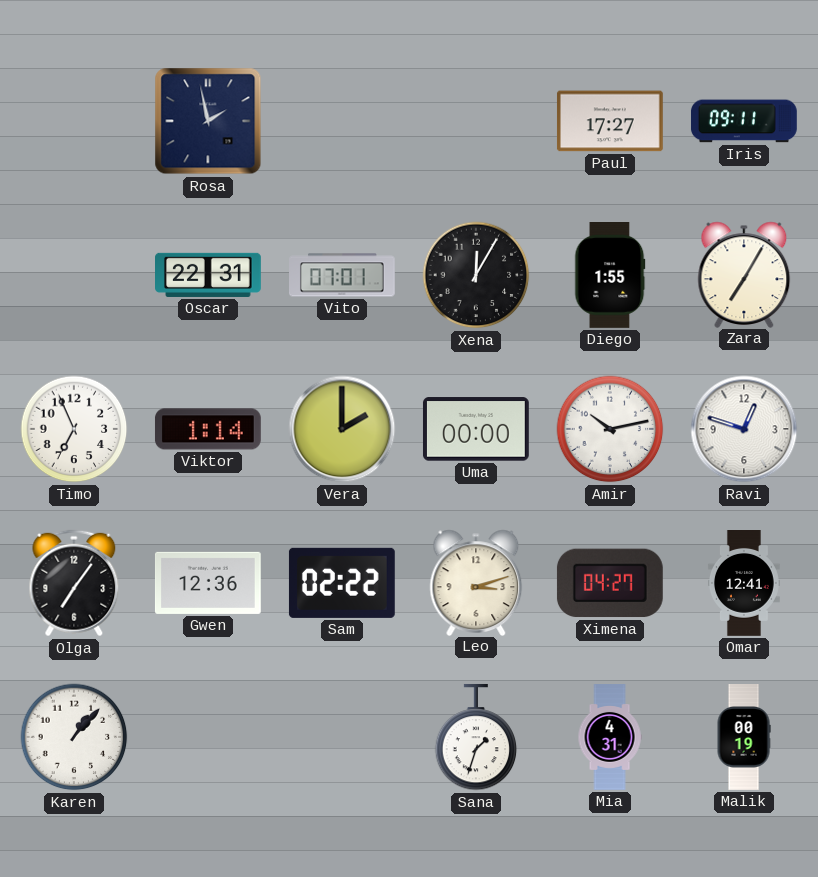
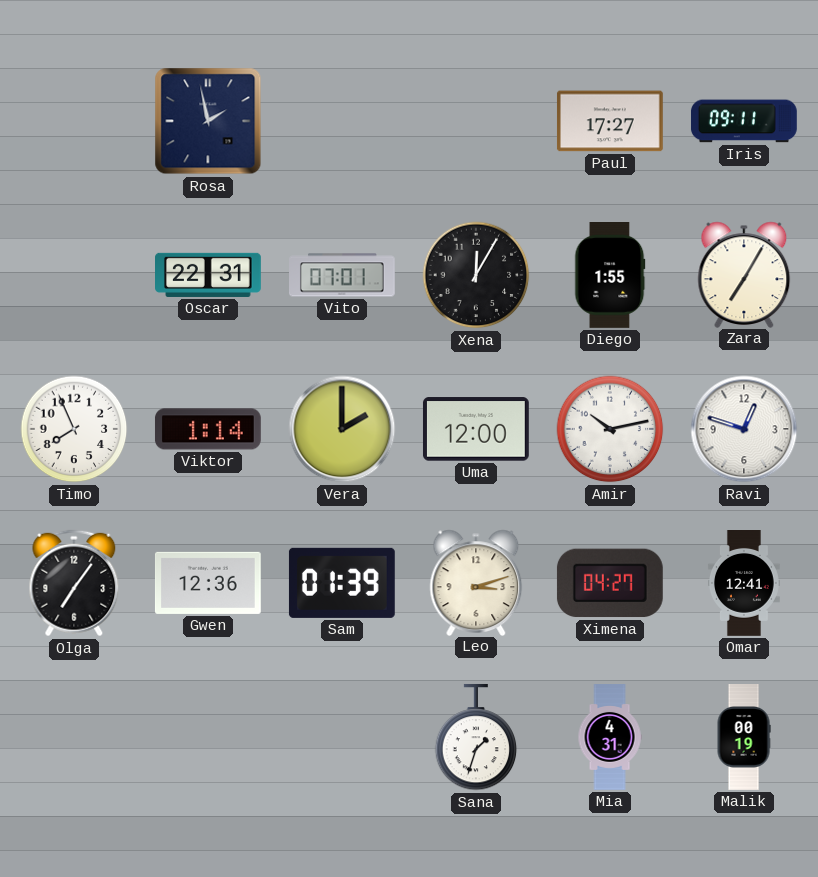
Timo: 6:56 -> 7:56
Uma: 00:00 -> 12:00
Sam: 02:22 -> 01:39
Karen: 1:07 -> none
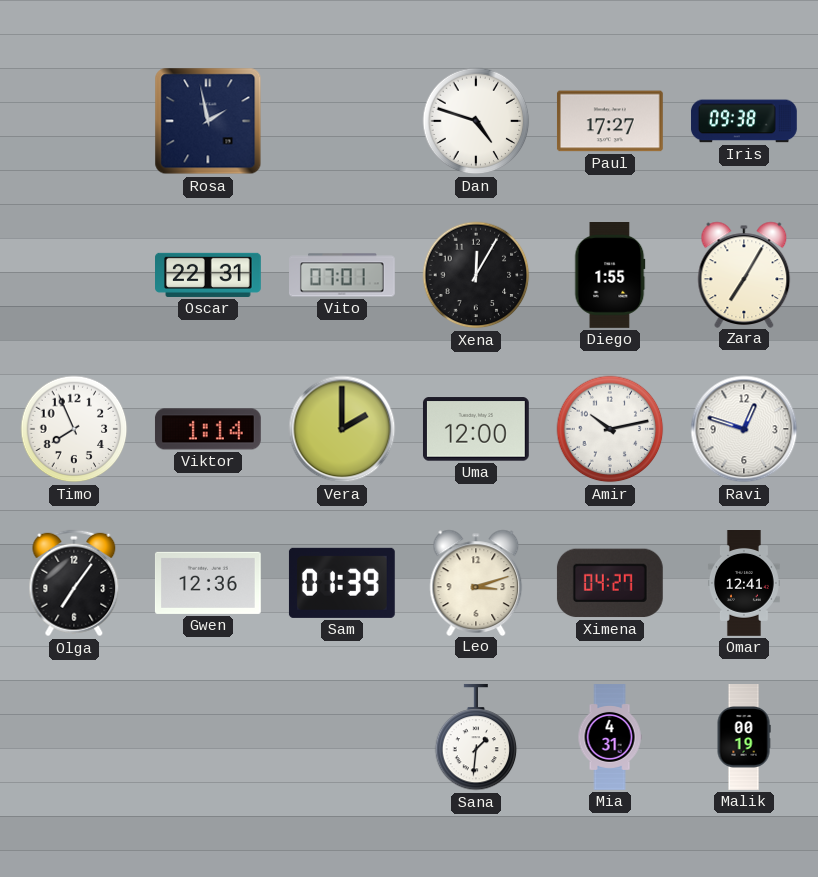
Dan: none -> 4:48
Iris: 09:11 -> 09:38
Sana: 1:33 -> 1:31
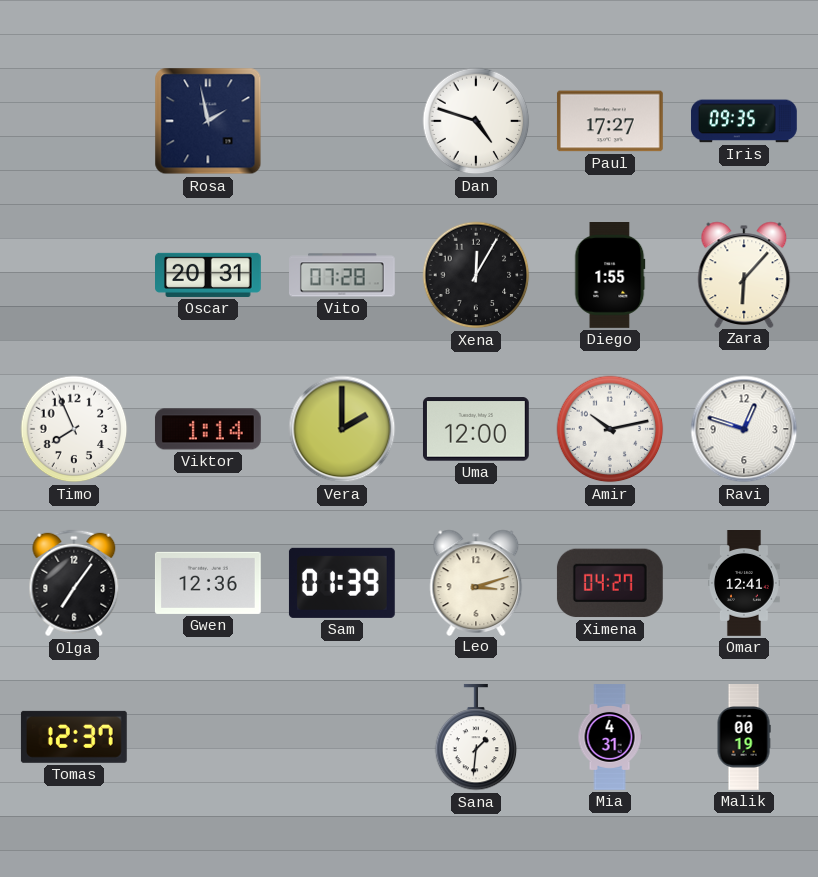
Iris: 09:38 -> 09:35
Oscar: 22:31 -> 20:31
Vito: 07:01 -> 07:28
Zara: 7:05 -> 6:07
Tomas: none -> 12:37
